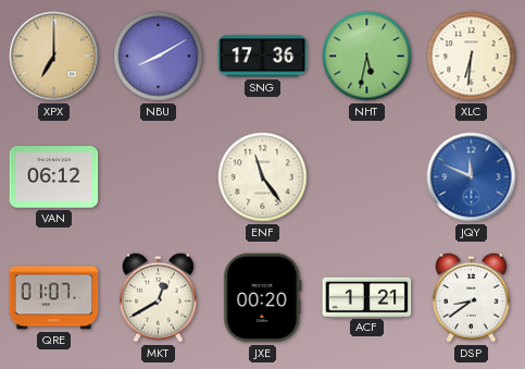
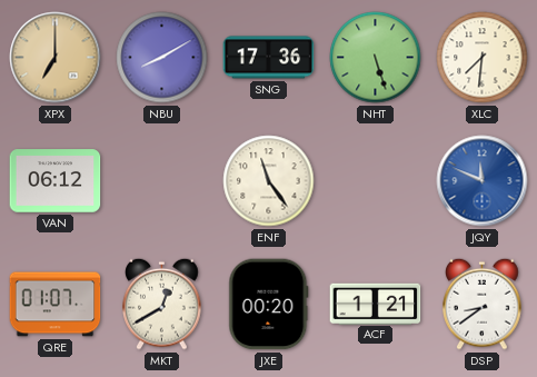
NHT: 5:32 -> 5:27
XLC: 6:31 -> 7:31
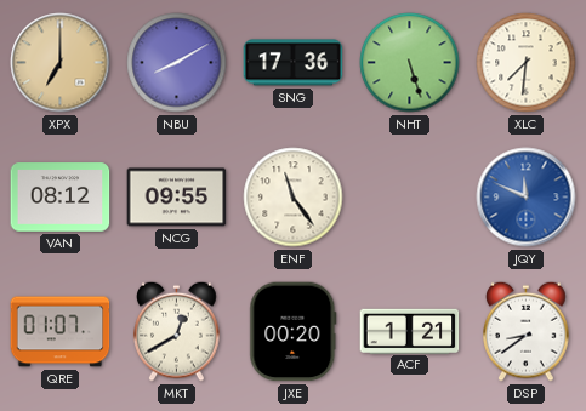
VAN: 06:12 -> 08:12
NCG: none -> 09:55
